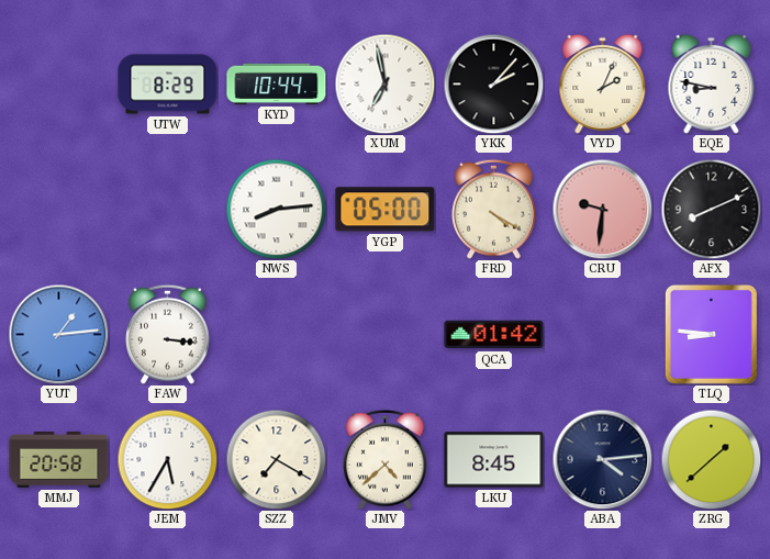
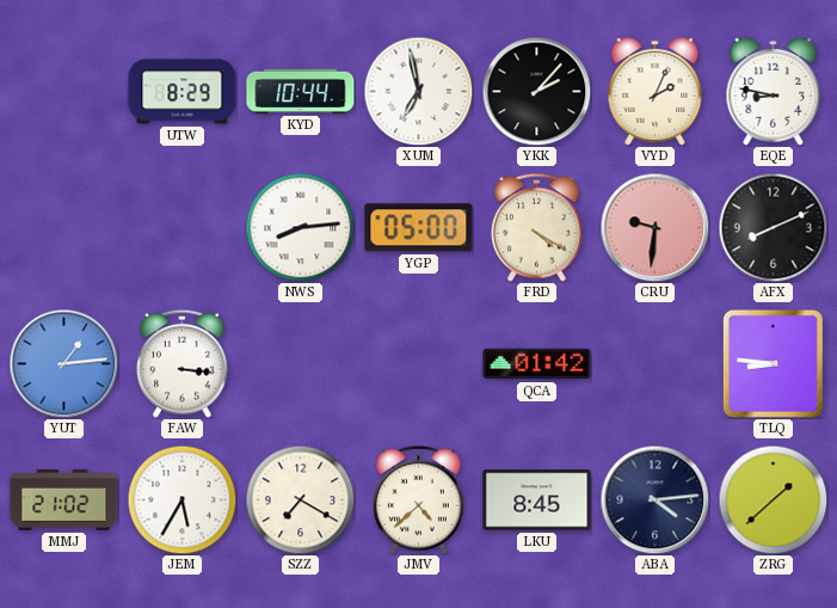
MMJ: 20:58 -> 21:02
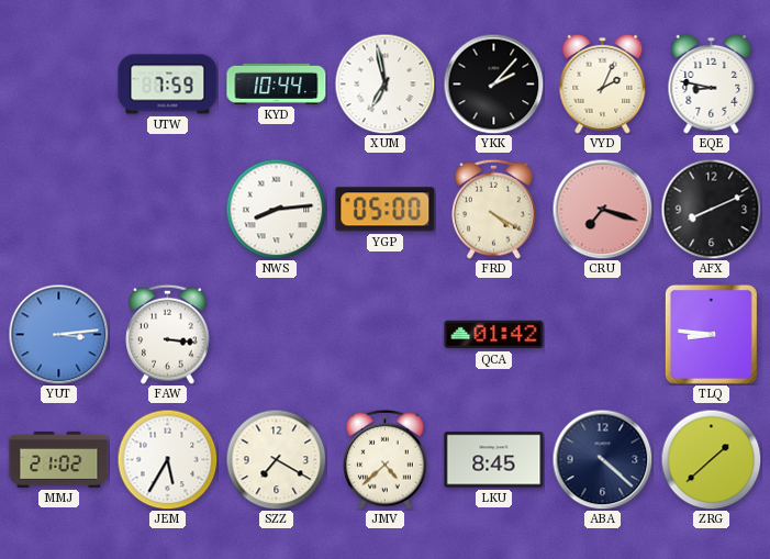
UTW: 8:29 -> 7:59
CRU: 9:31 -> 7:18
YUT: 1:14 -> 3:14
ABA: 4:14 -> 4:22
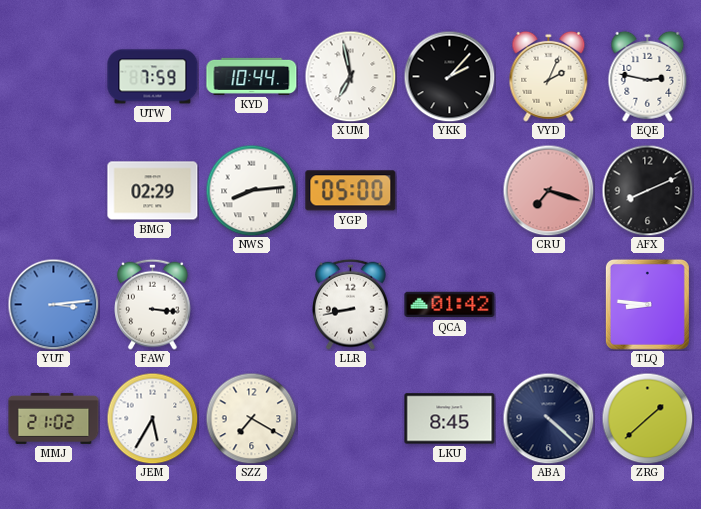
EQE: 8:47 -> 2:47
BMG: none -> 02:29
FRD: 4:20 -> none
LLR: none -> 8:43
JMV: 4:38 -> none
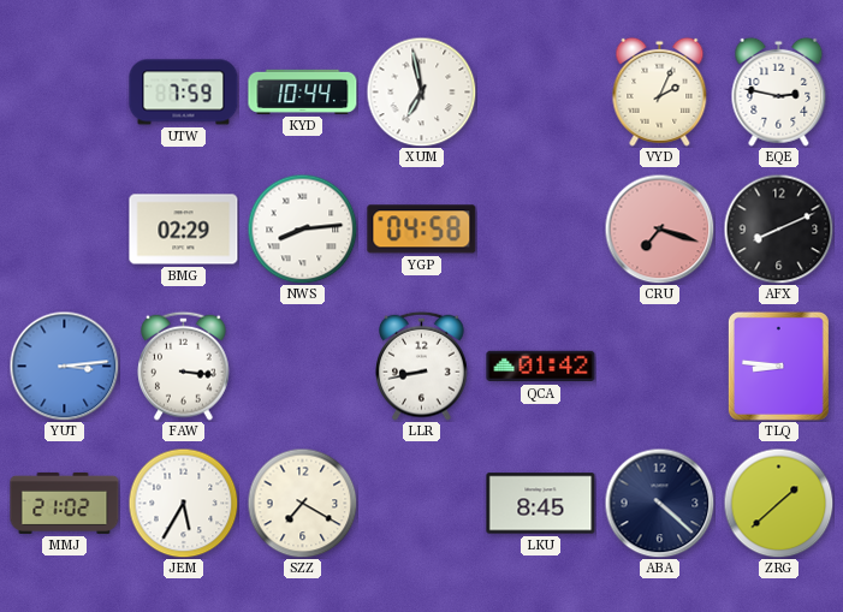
YKK: 2:07 -> none
YGP: 05:00 -> 04:58
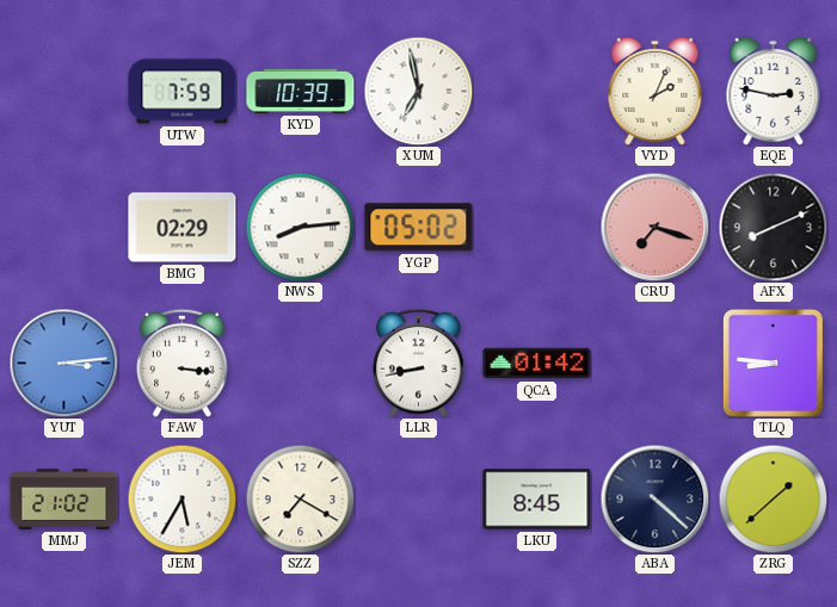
KYD: 10:44 -> 10:39
YGP: 04:58 -> 05:02
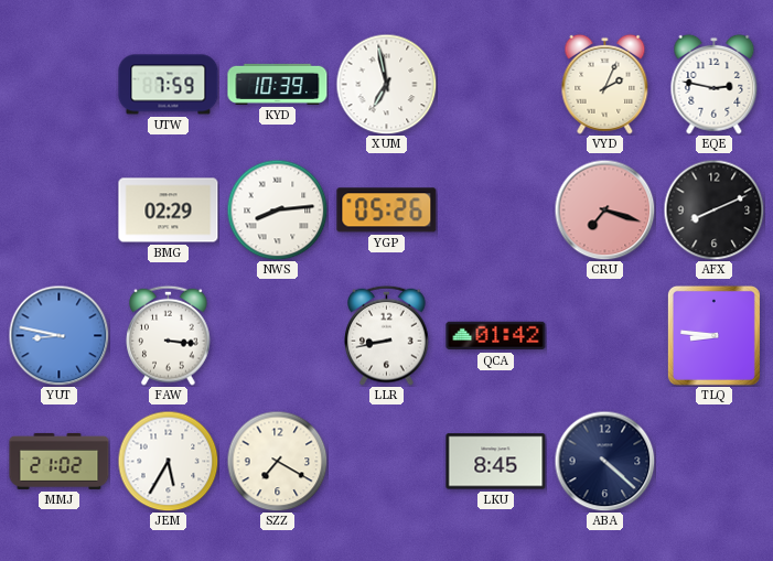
YGP: 05:02 -> 05:26
YUT: 3:14 -> 8:47
ZRG: 1:38 -> none
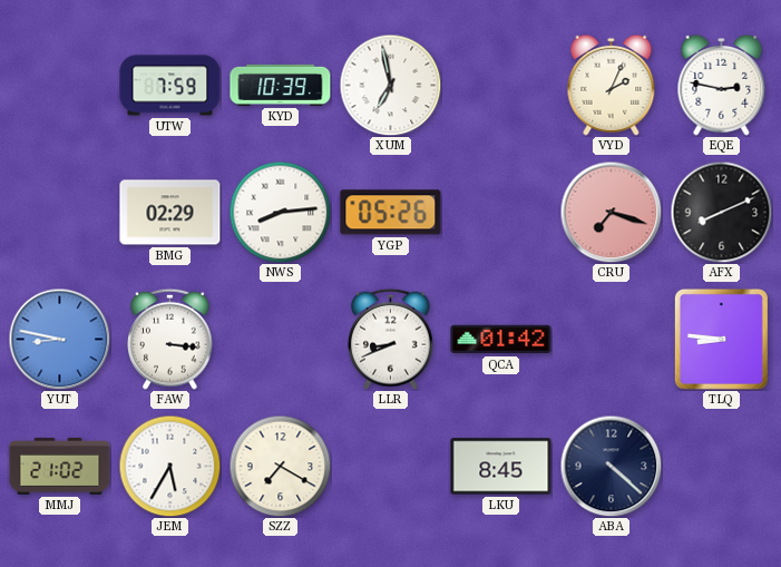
LLR: 8:43 -> 8:41
